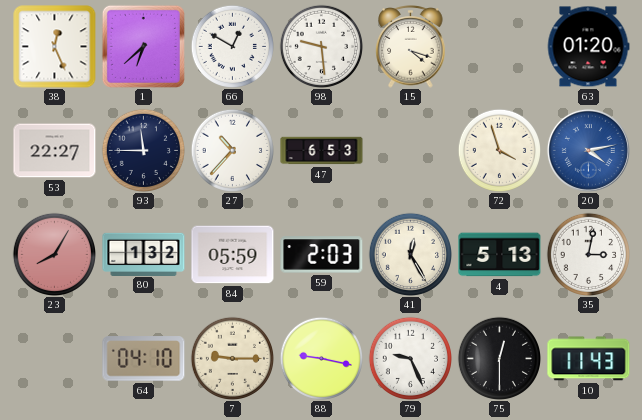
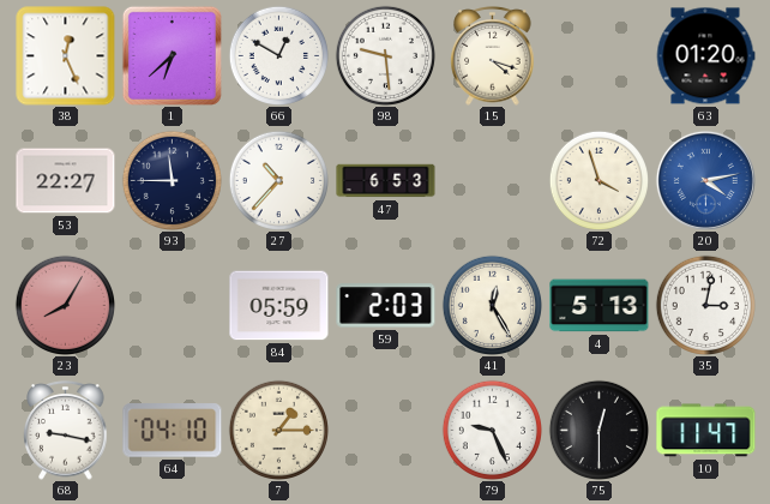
80: 1:32 -> none
68: none -> 9:17
7: 9:15 -> 1:15
88: 9:17 -> none
10: 11:43 -> 11:47
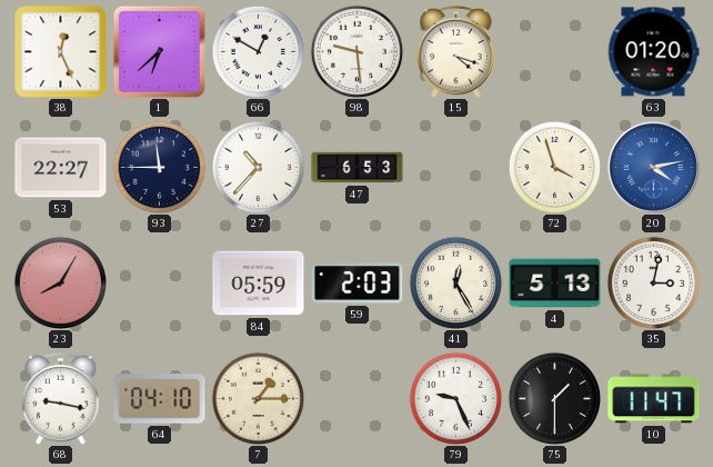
75: 12:30 -> 1:30
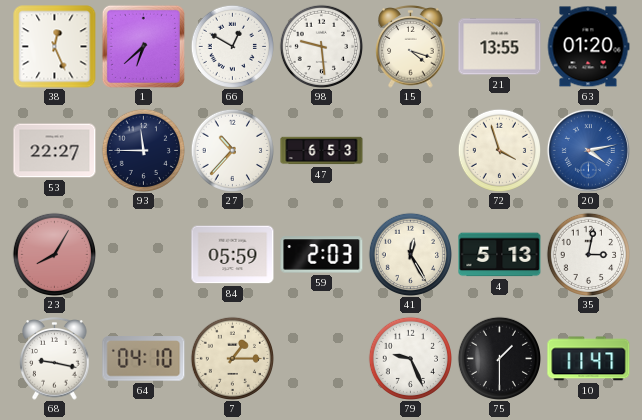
21: none -> 13:55
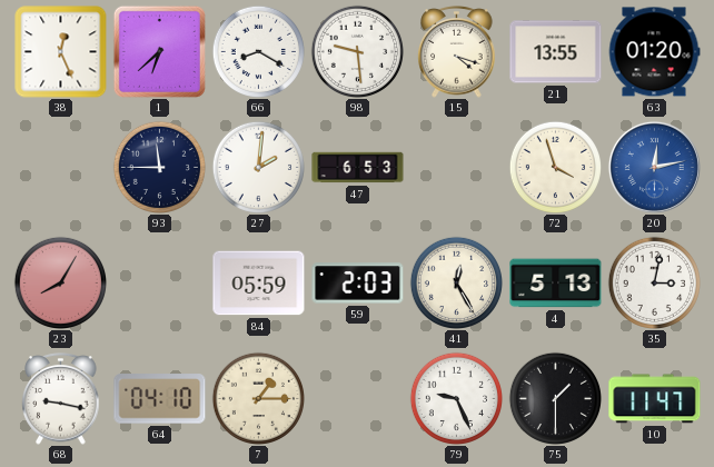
66: 12:50 -> 8:20
53: 22:27 -> none
27: 10:37 -> 2:01
20: 4:13 -> 12:13
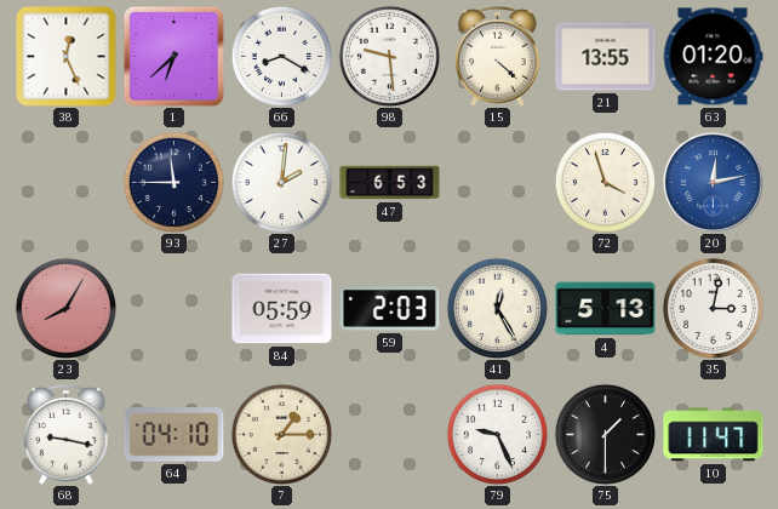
15: 4:18 -> 4:22
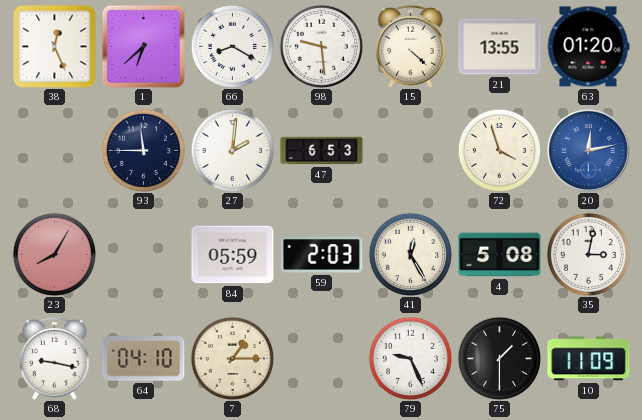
4: 5:13 -> 5:08
10: 11:47 -> 11:09
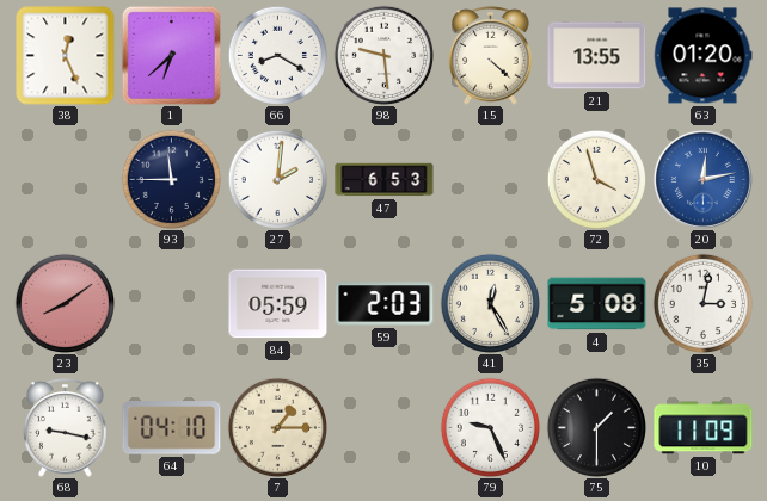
23: 8:05 -> 8:09
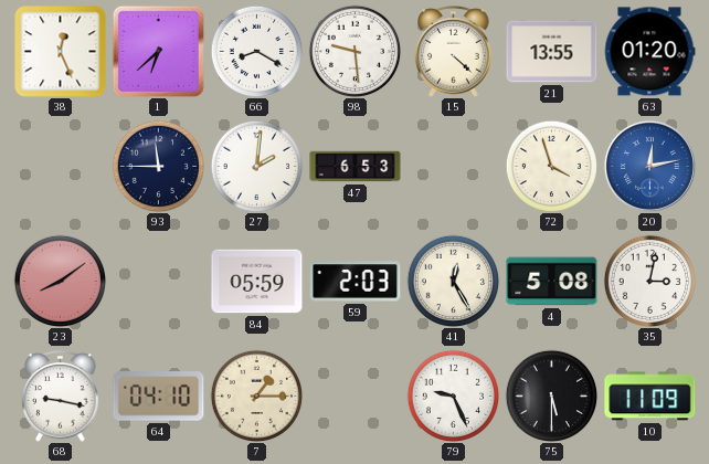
75: 1:30 -> 5:30
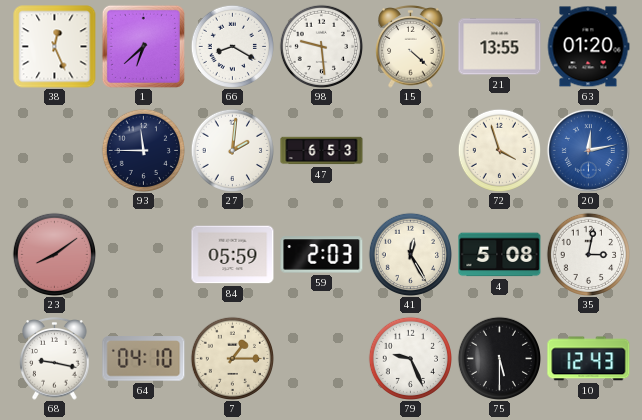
10: 11:09 -> 12:43
